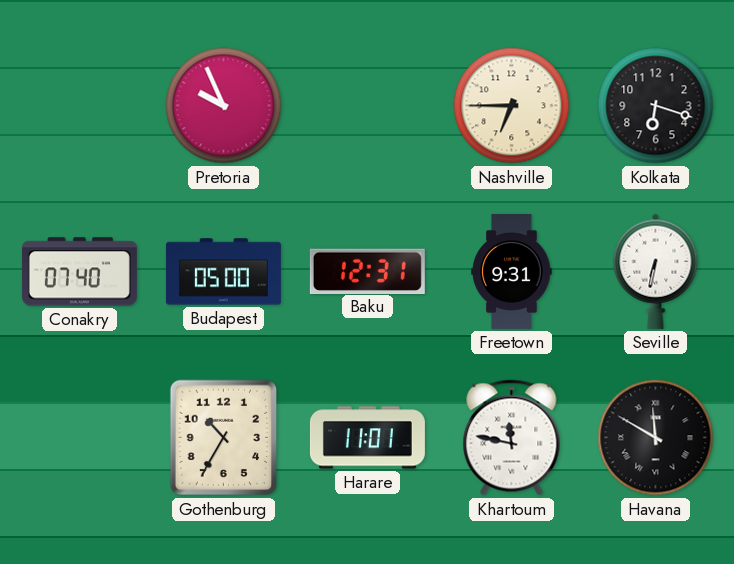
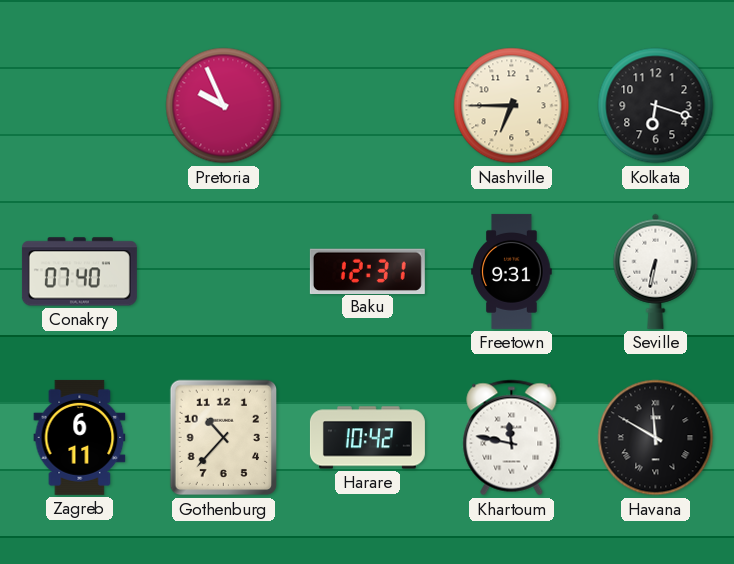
Budapest: 05:00 -> none
Zagreb: none -> 6:11
Gothenburg: 10:35 -> 10:37
Harare: 11:01 -> 10:42
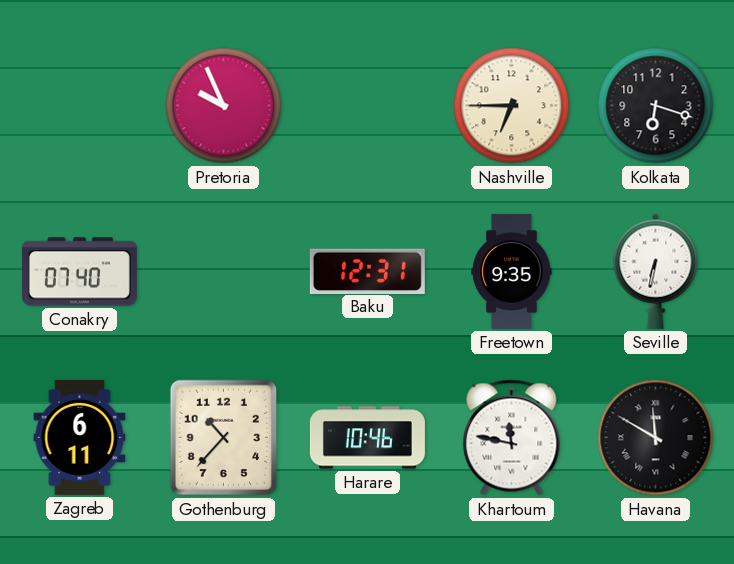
Freetown: 9:31 -> 9:35
Harare: 10:42 -> 10:46
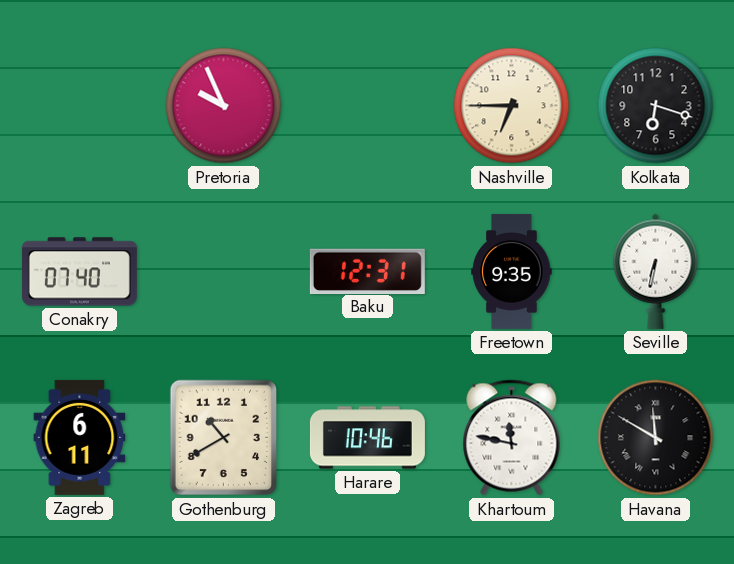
Gothenburg: 10:37 -> 10:40
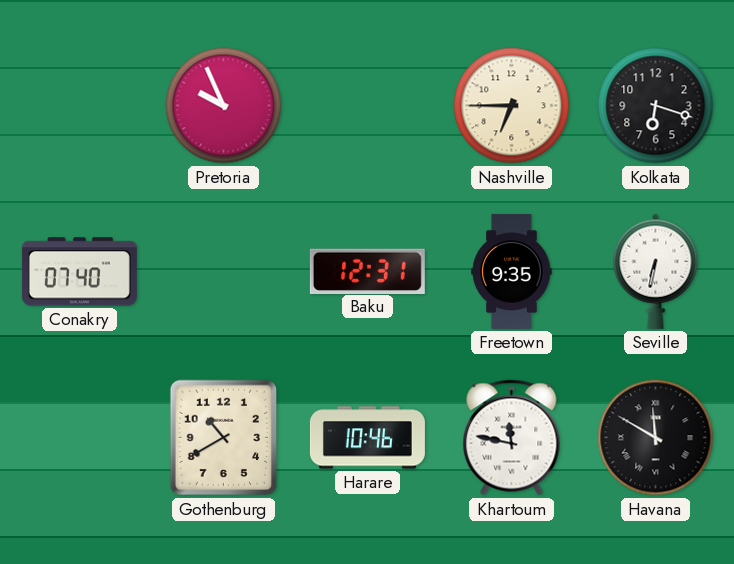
Zagreb: 6:11 -> none
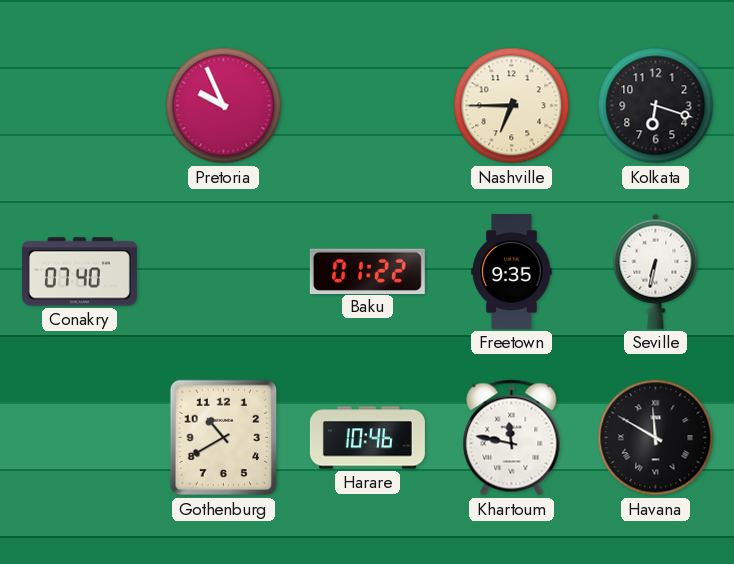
Baku: 12:31 -> 01:22
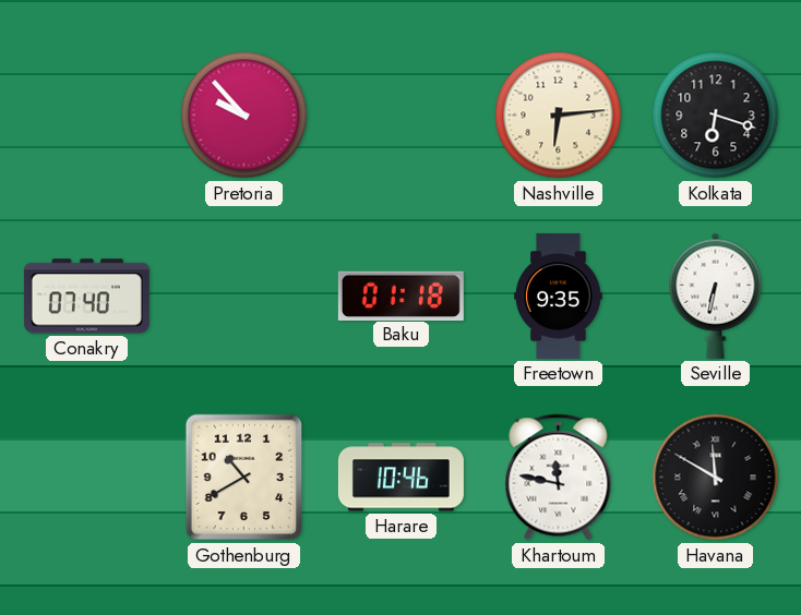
Pretoria: 9:56 -> 9:53
Nashville: 6:45 -> 6:14
Baku: 01:22 -> 01:18
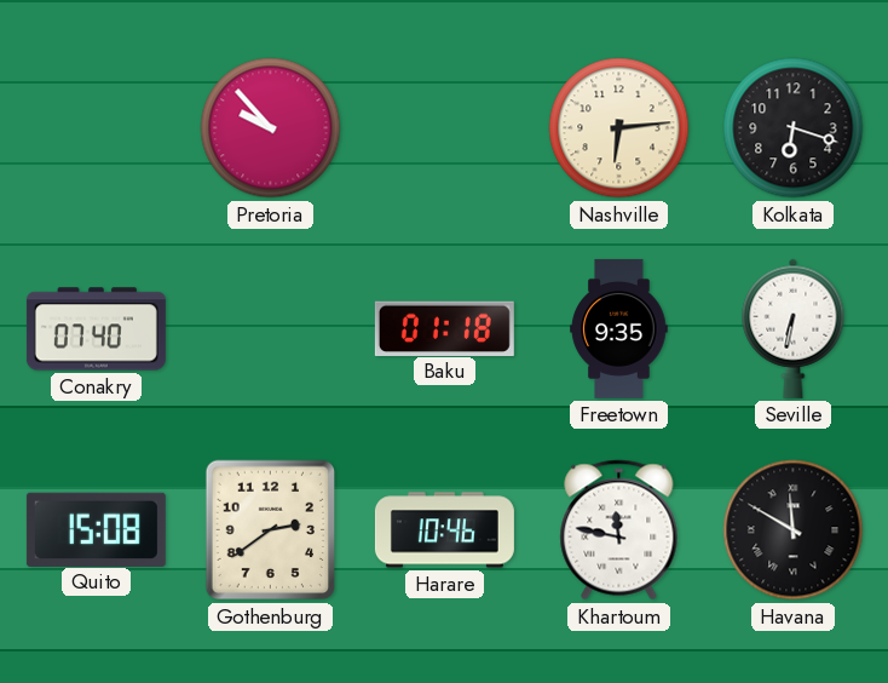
Quito: none -> 15:08
Gothenburg: 10:40 -> 2:39
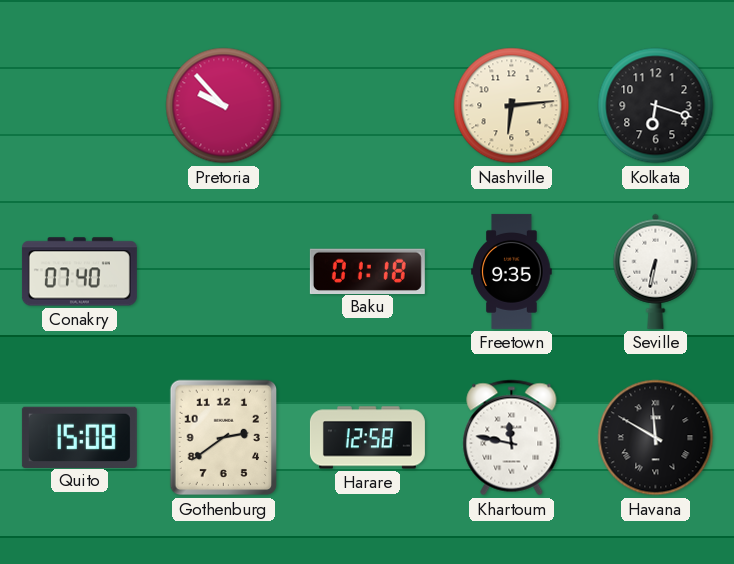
Harare: 10:46 -> 12:58
